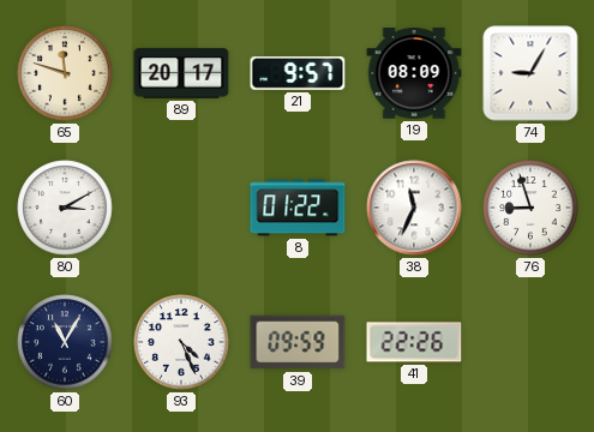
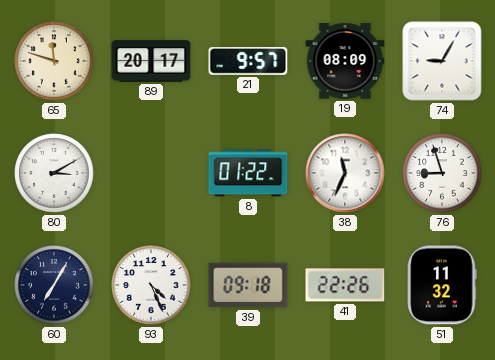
60: 11:05 -> 7:05
39: 09:59 -> 09:18
51: none -> 11:32
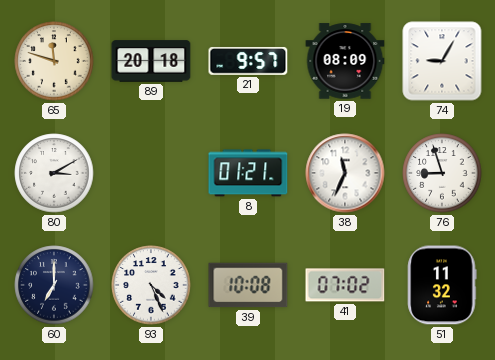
89: 20:17 -> 20:18
8: 01:22 -> 01:21
60: 7:05 -> 7:00
39: 09:18 -> 10:08
41: 22:26 -> 07:02
